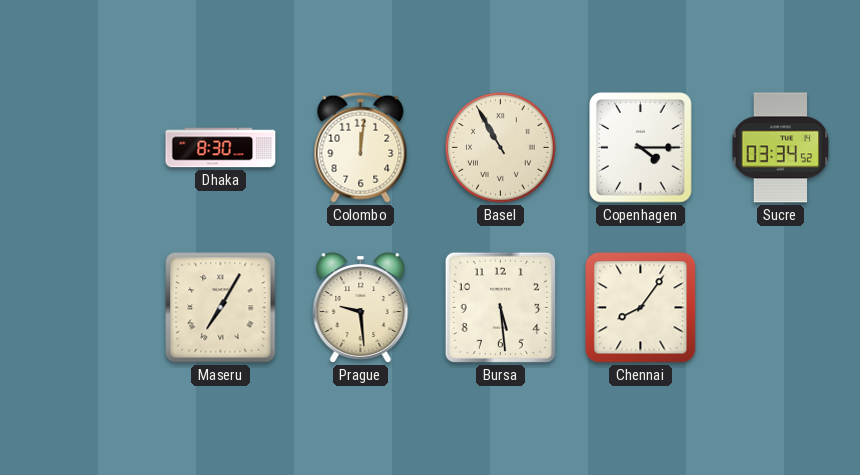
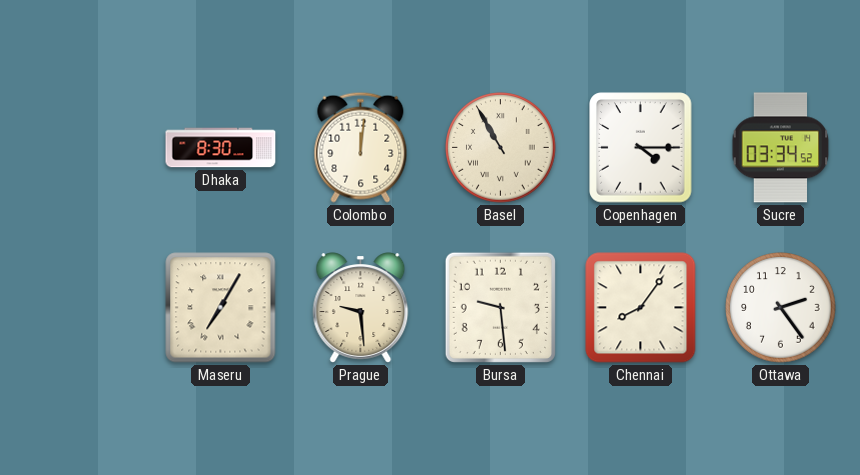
Bursa: 5:29 -> 9:29
Ottawa: none -> 2:24
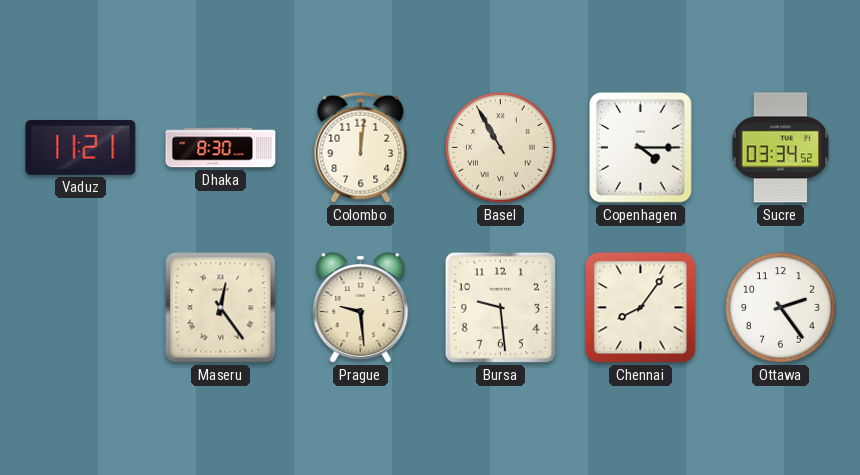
Vaduz: none -> 11:21
Maseru: 7:05 -> 12:24
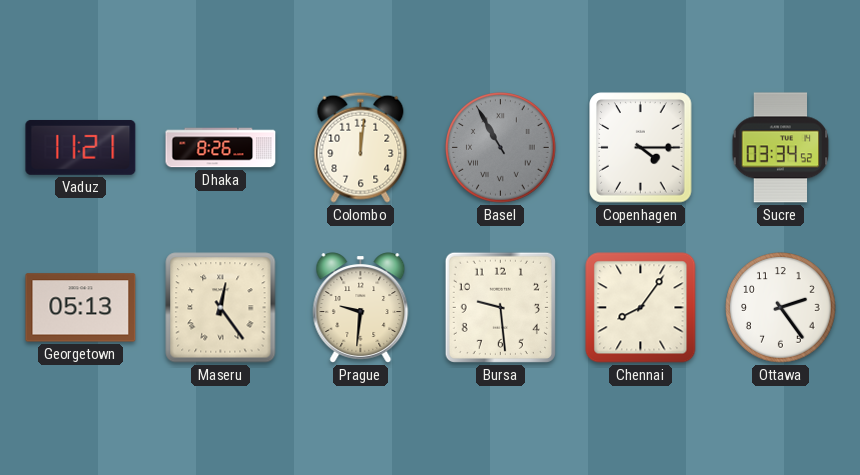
Dhaka: 8:30 -> 8:26
Basel dial: cream -> grey
Georgetown: none -> 05:13
Prague: 9:29 -> 9:31
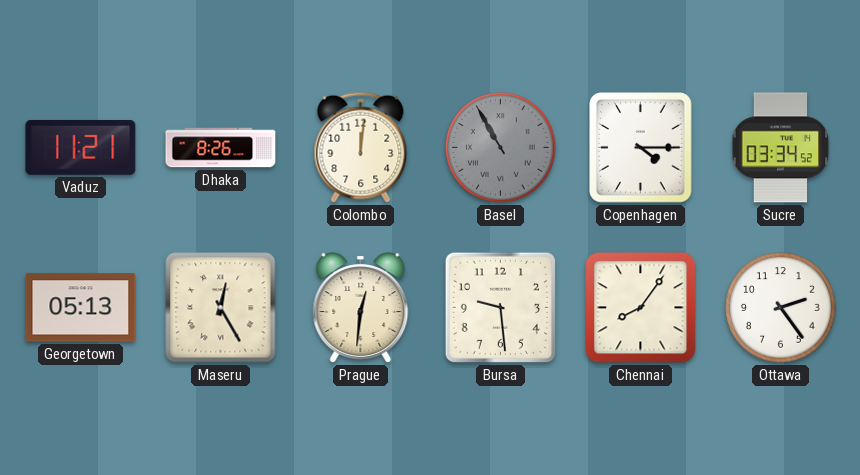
Maseru: 12:24 -> 12:25
Prague: 9:31 -> 12:31
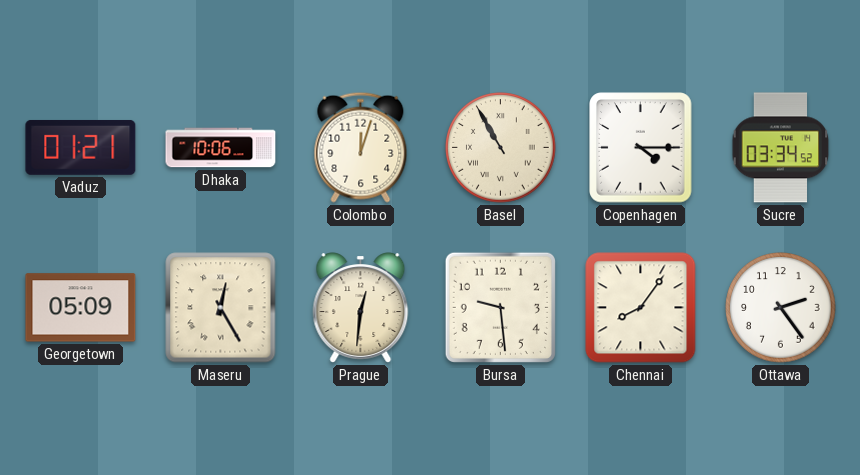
Vaduz: 11:21 -> 01:21
Dhaka: 8:26 -> 10:06
Colombo: 12:01 -> 12:03
Basel dial: grey -> cream
Georgetown: 05:13 -> 05:09
